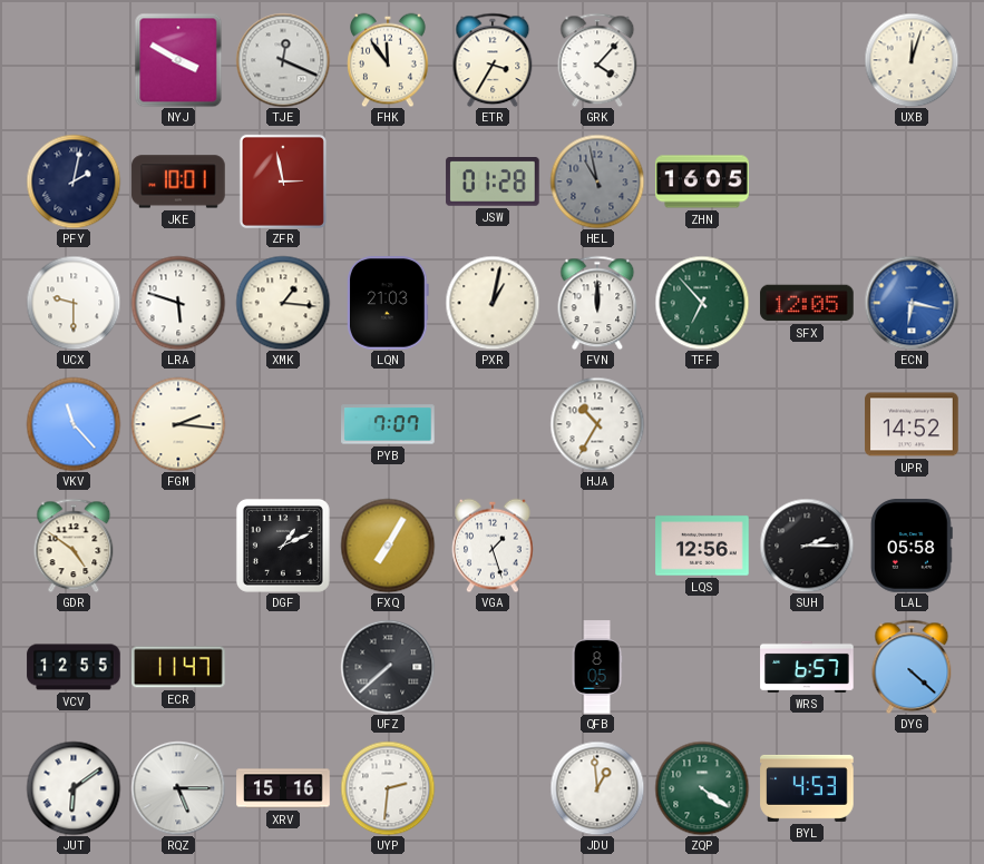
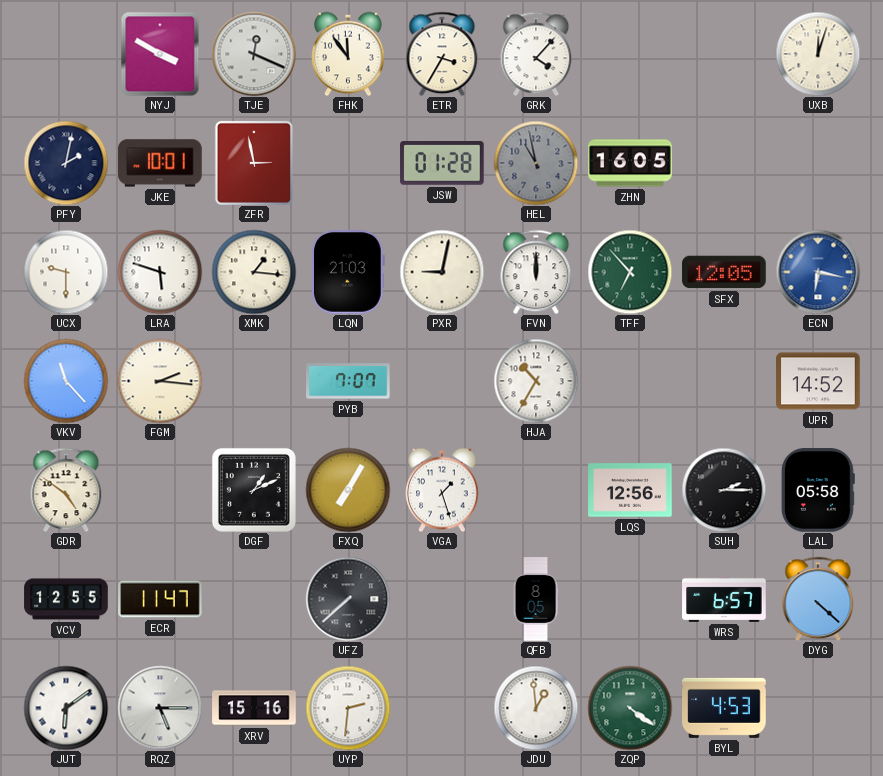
PXR: 1:02 -> 9:02
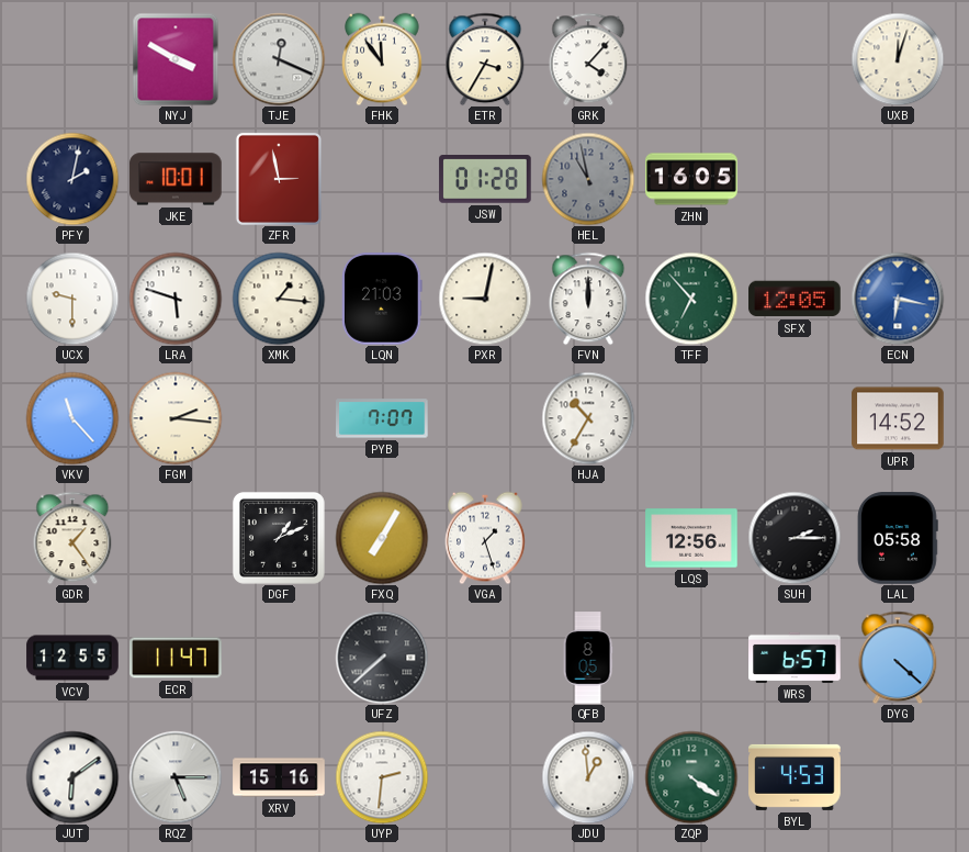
GDR: 4:51 -> 1:24
